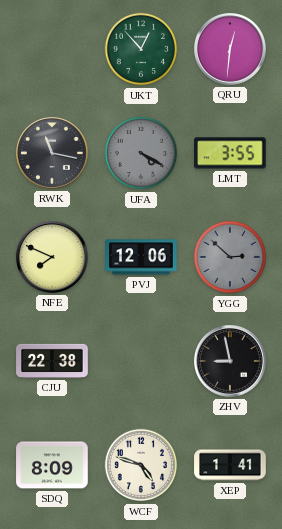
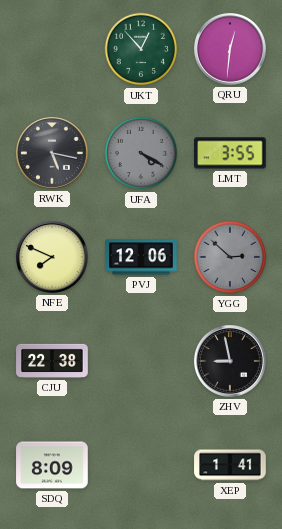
RWK: 11:17 -> 5:17
WCF: 4:48 -> none
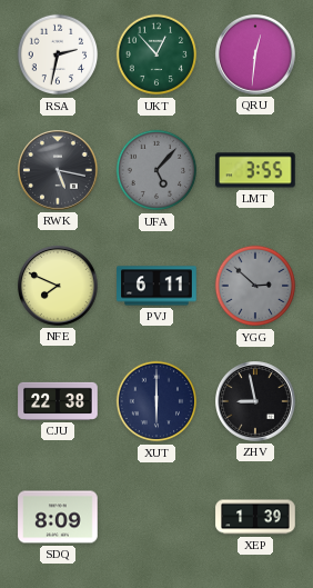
RSA: none -> 2:32
UFA: 4:20 -> 5:07
PVJ: 12:06 -> 6:11
XUT: none -> 6:00
XEP: 1:41 -> 1:39
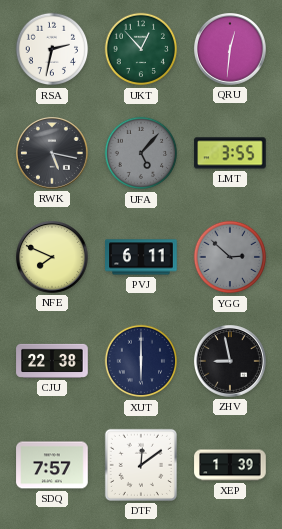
SDQ: 8:09 -> 7:57
DTF: none -> 12:09
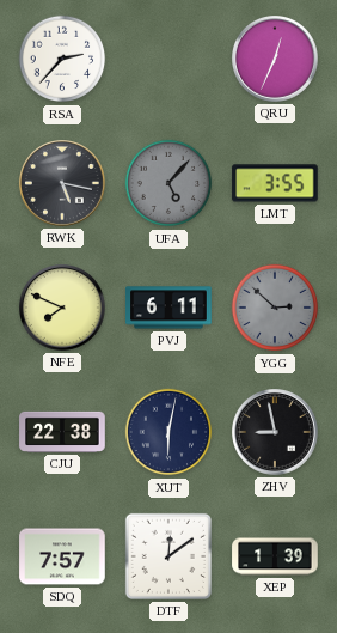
RSA: 2:32 -> 2:37
UKT: 12:53 -> none
QRU: 12:31 -> 12:34
XUT: 6:00 -> 6:02
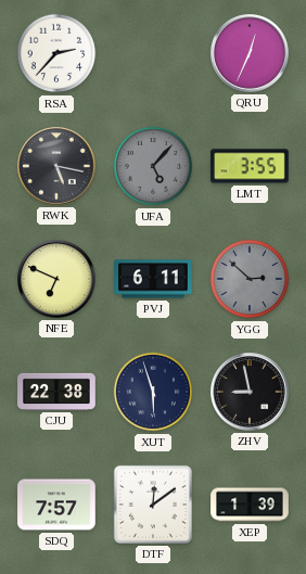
NFE: 7:49 -> 6:49
XUT: 6:02 -> 5:57
